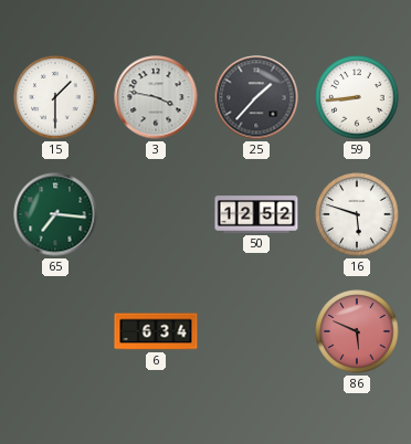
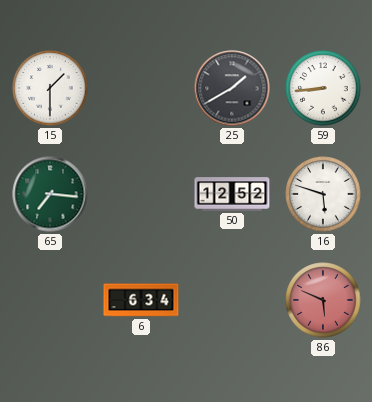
3: 3:47 -> none
25: 1:37 -> 1:40
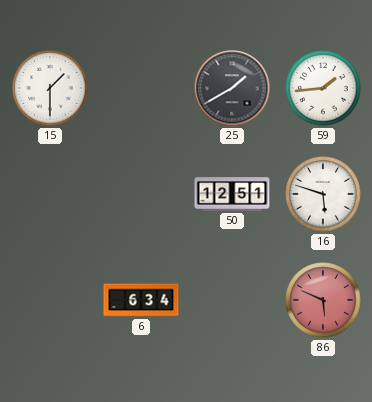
59: 8:44 -> 1:44
65: 7:16 -> none
50: 12:52 -> 12:51
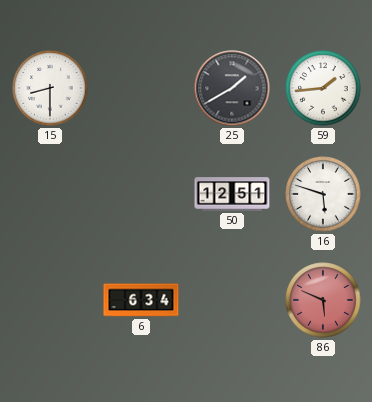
15: 1:30 -> 8:30
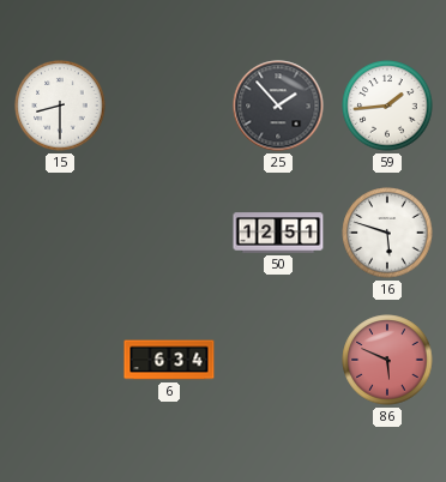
25: 1:40 -> 1:53
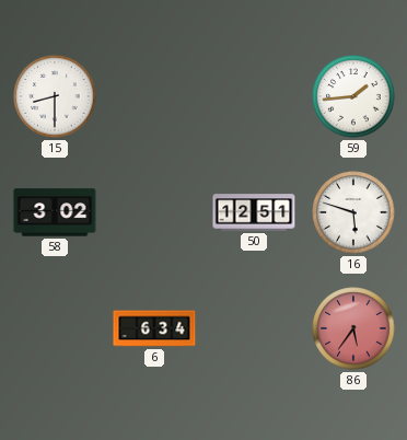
25: 1:53 -> none
58: none -> 3:02
86: 5:49 -> 5:36
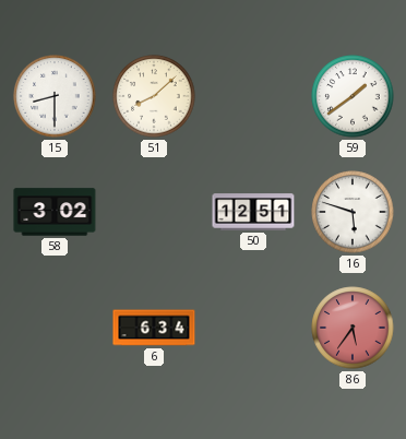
51: none -> 8:08
59: 1:44 -> 1:39
